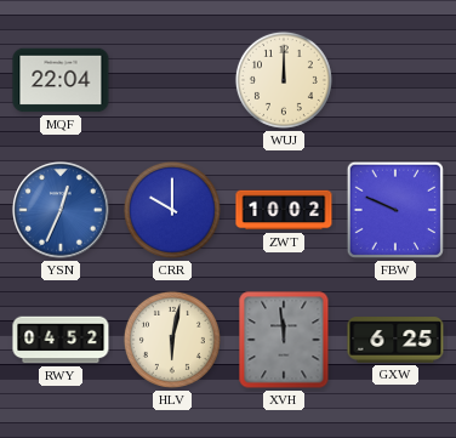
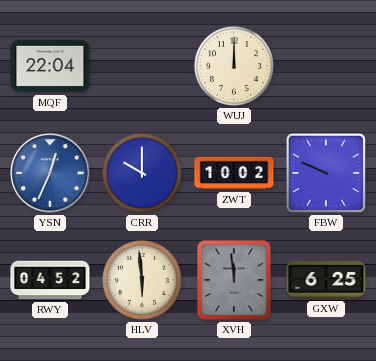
HLV: 6:02 -> 5:59
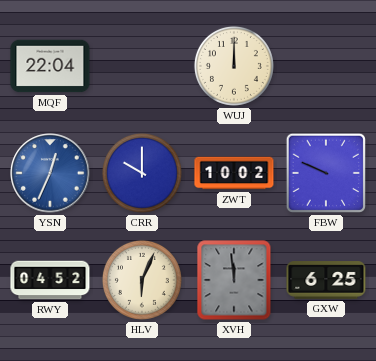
HLV: 5:59 -> 6:04
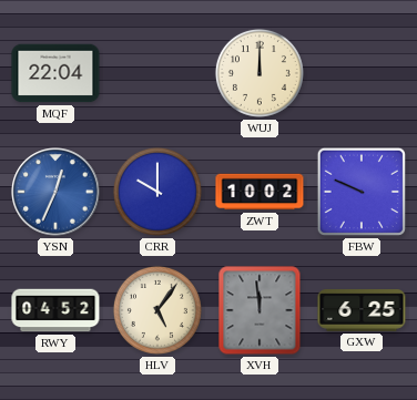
HLV: 6:04 -> 5:06
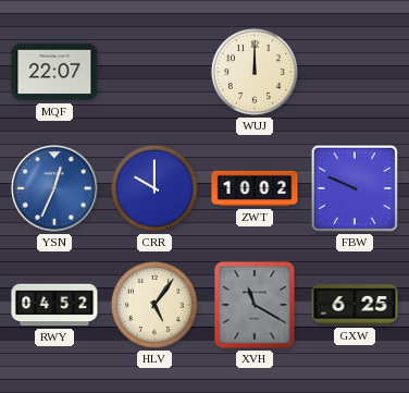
MQF: 22:04 -> 22:07
XVH: 11:59 -> 11:20
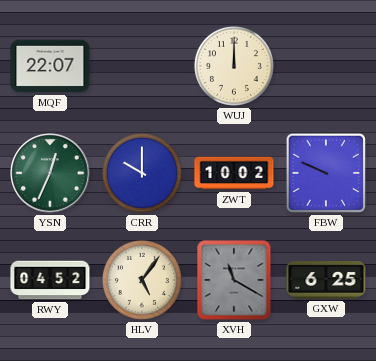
YSN dial: blue -> green
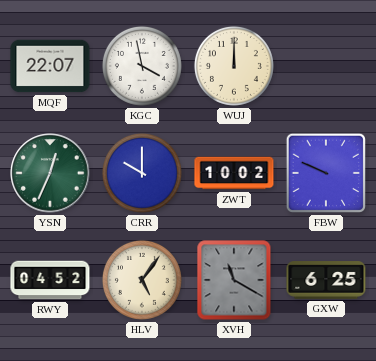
KGC: none -> 3:58
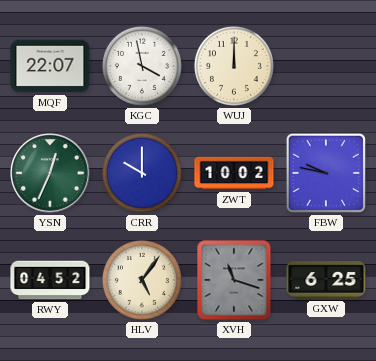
FBW: 9:49 -> 9:47
XVH: 11:20 -> 11:18
